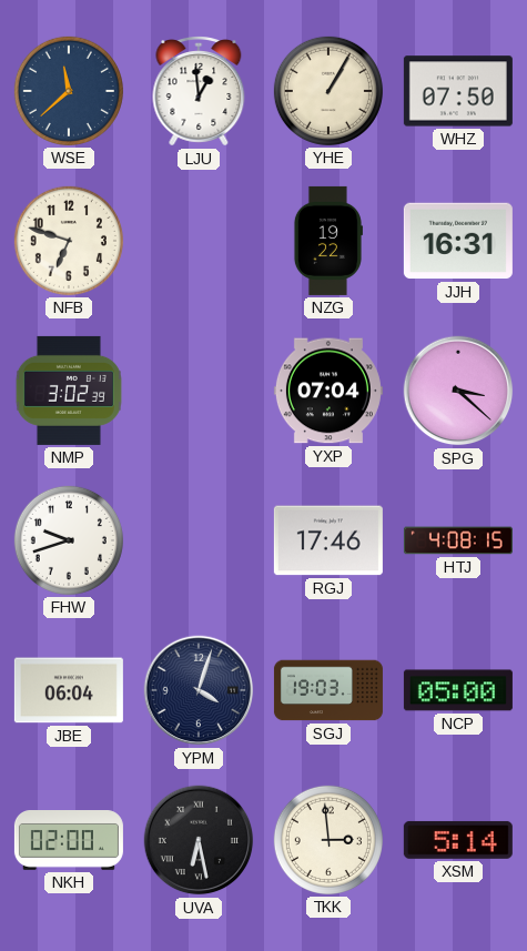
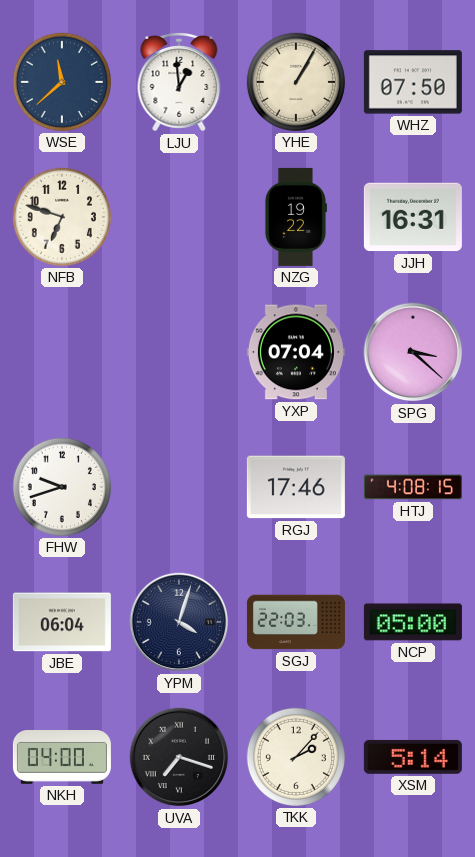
NMP: 3:02 -> none
SGJ: 19:03 -> 22:03
NKH: 02:00 -> 04:00
UVA: 6:28 -> 7:18
TKK: 2:59 -> 2:07
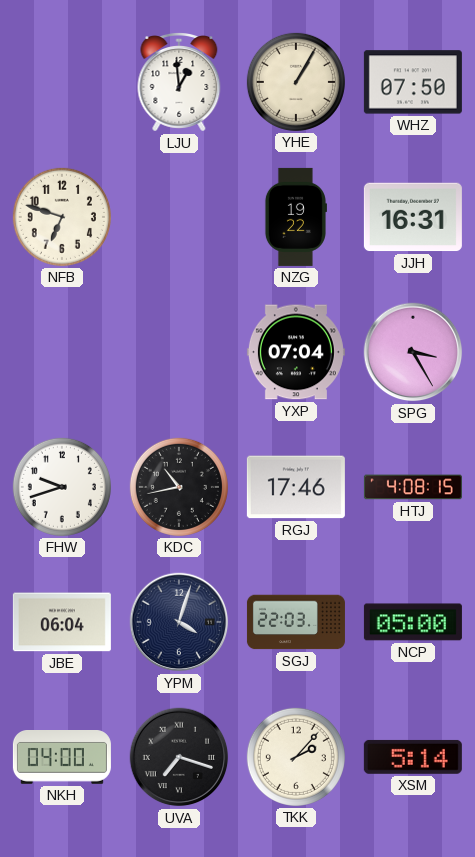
WSE: 11:38 -> none
SPG: 3:22 -> 3:25
KDC: none -> 10:43
